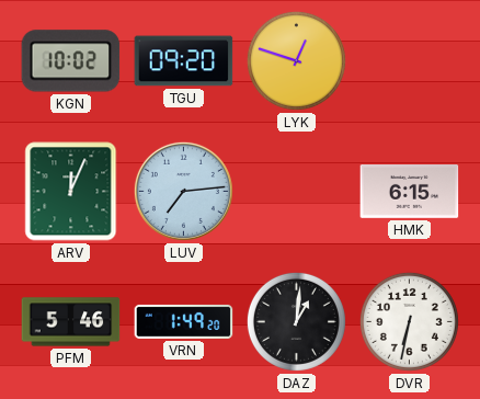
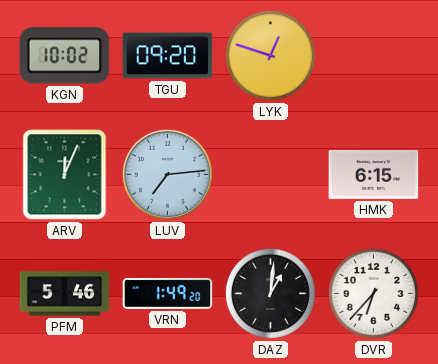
DVR: 6:32 -> 6:37
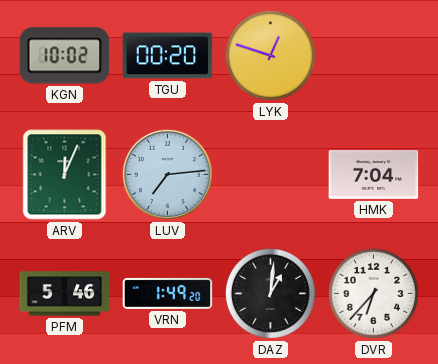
TGU: 09:20 -> 00:20
HMK: 6:15 -> 7:04
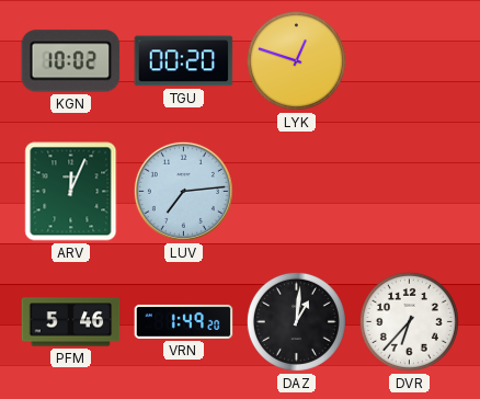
HMK: 7:04 -> none
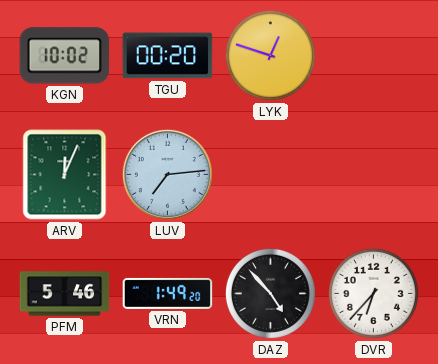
DAZ: 1:01 -> 4:53
